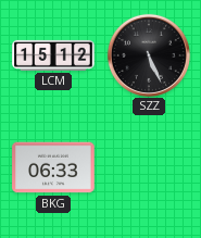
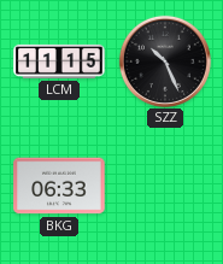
LCM: 15:12 -> 11:15
SZZ: 5:26 -> 10:26
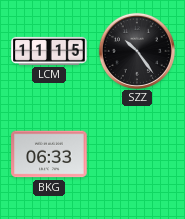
SZZ: 10:26 -> 10:24
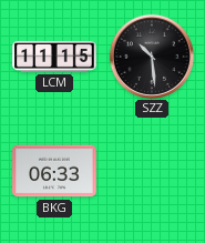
SZZ: 10:24 -> 10:29
